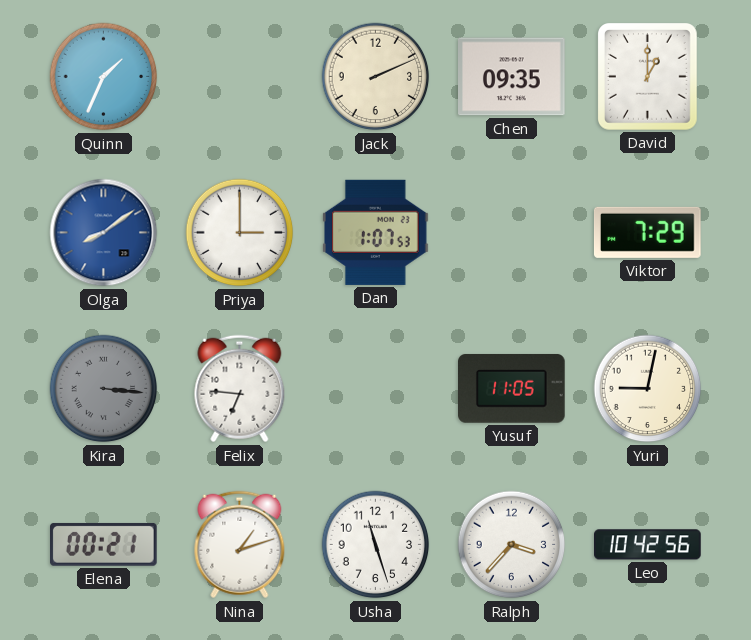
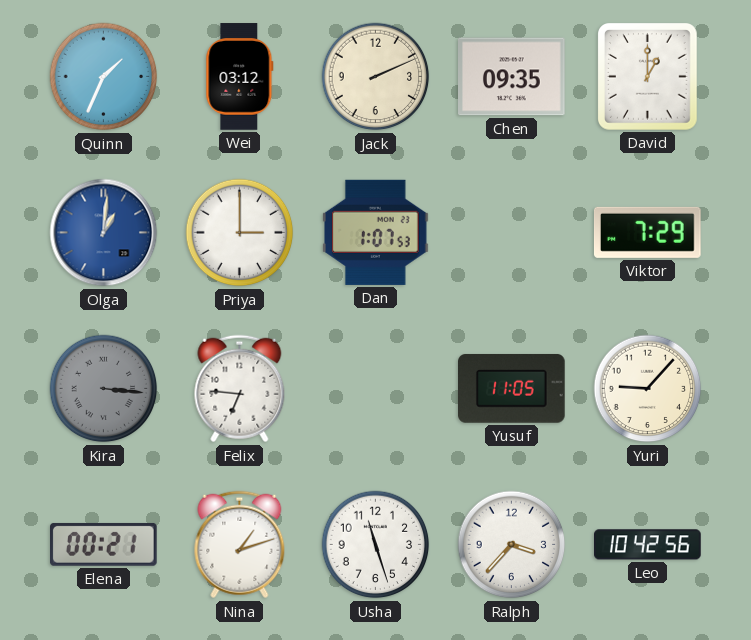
Wei: none -> 03:12
Olga: 8:09 -> 1:01
Yuri: 9:02 -> 9:07
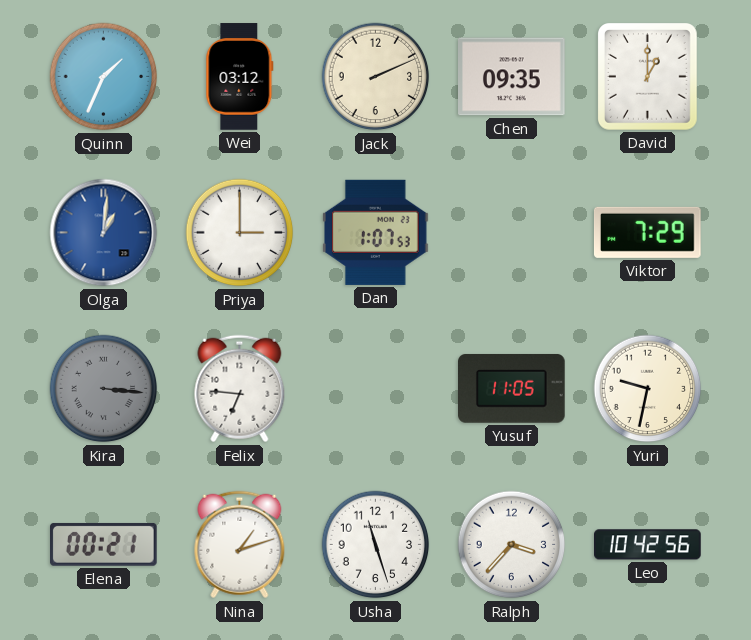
Yuri: 9:07 -> 9:32
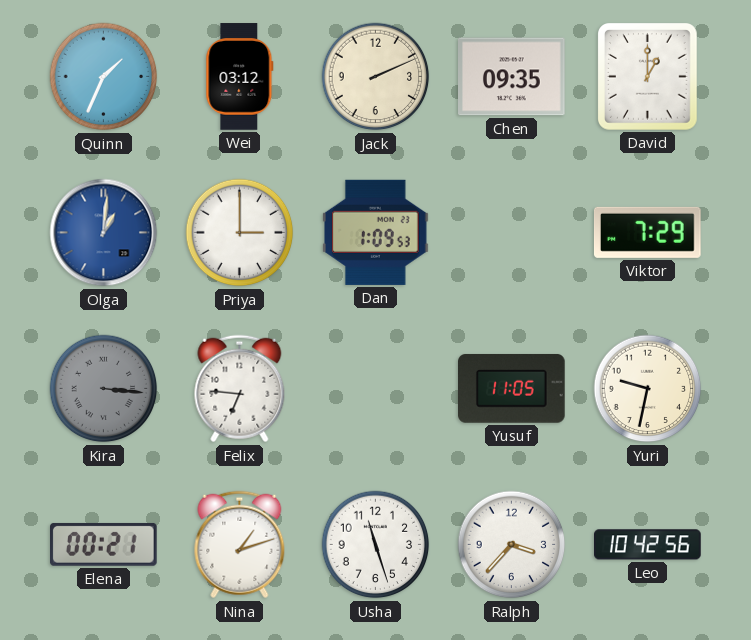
Dan: 1:07 -> 1:09
